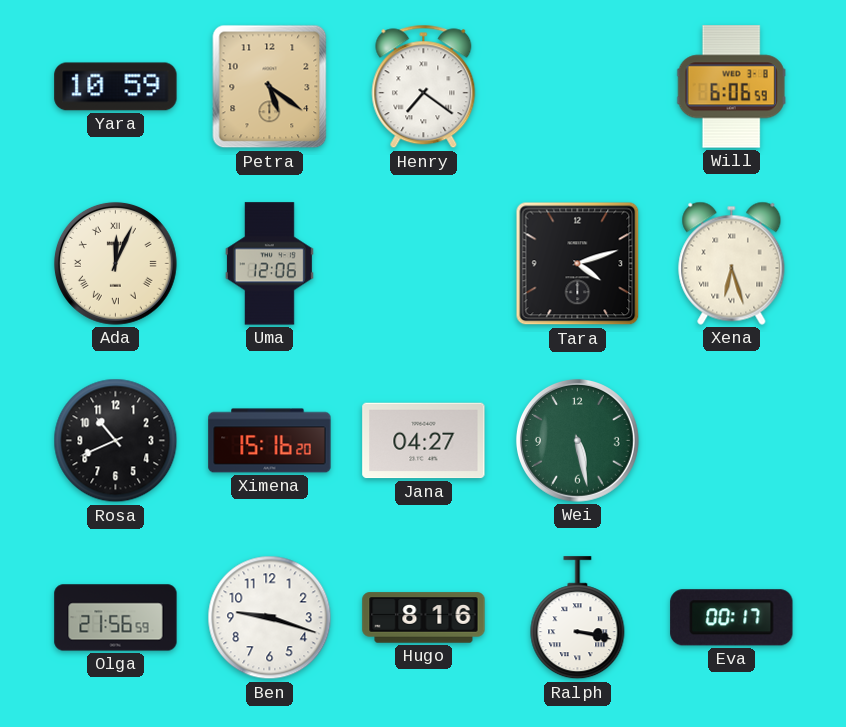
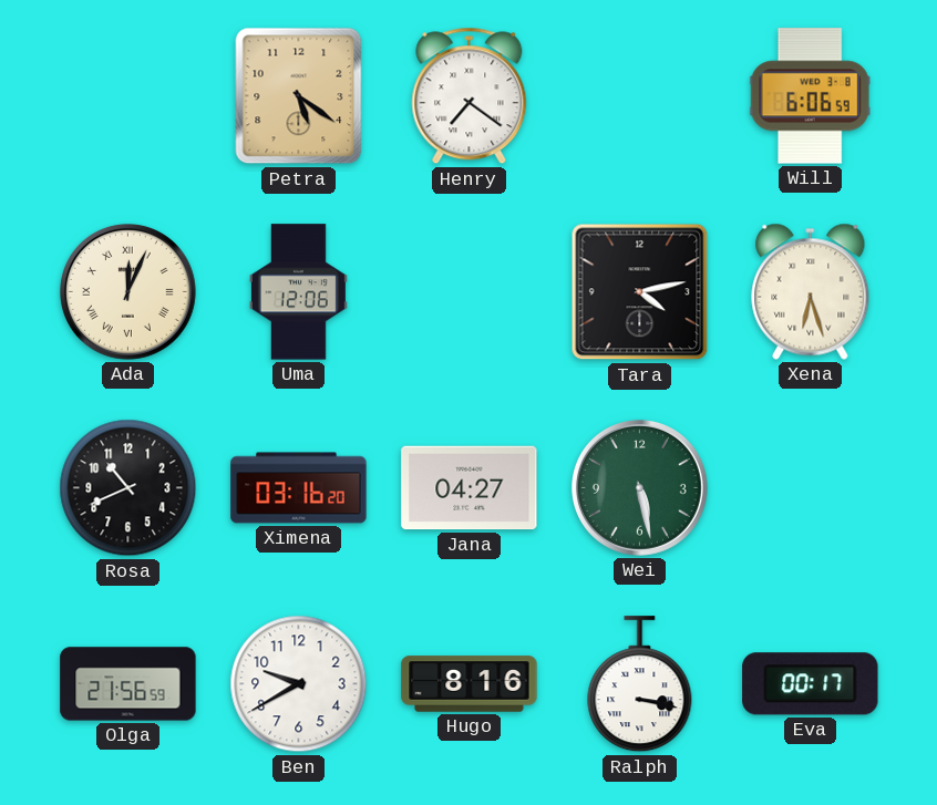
Yara: 10:59 -> none
Tara: 4:12 -> 4:13
Ximena: 15:16 -> 03:16
Ben: 9:18 -> 9:40
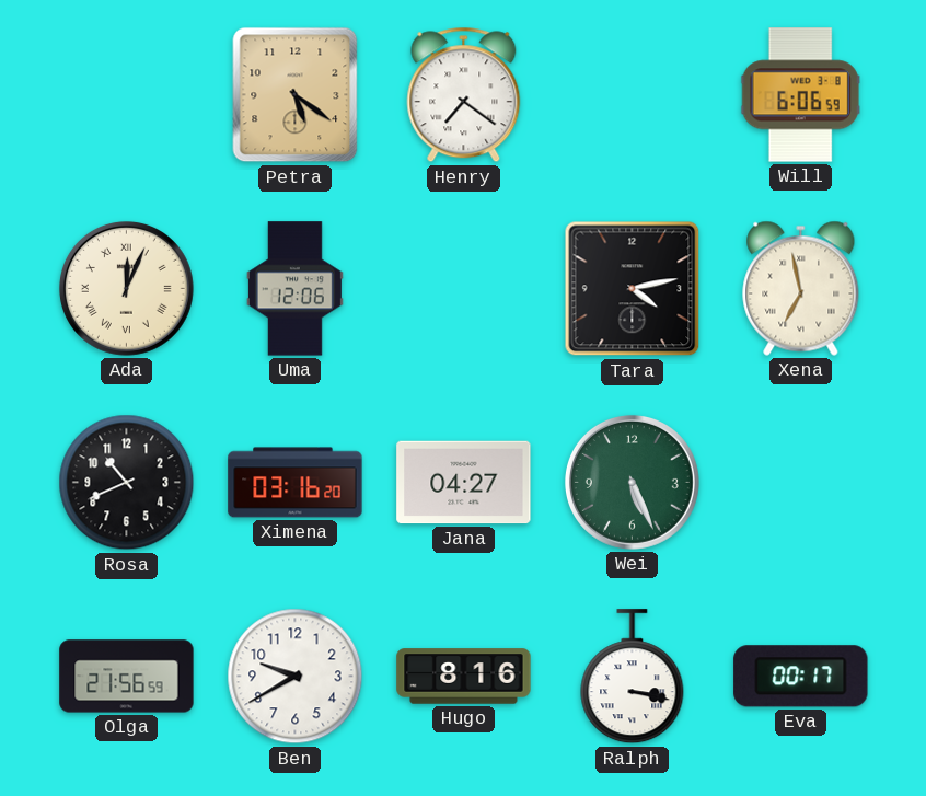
Xena: 6:27 -> 6:58
Wei: 5:28 -> 5:26
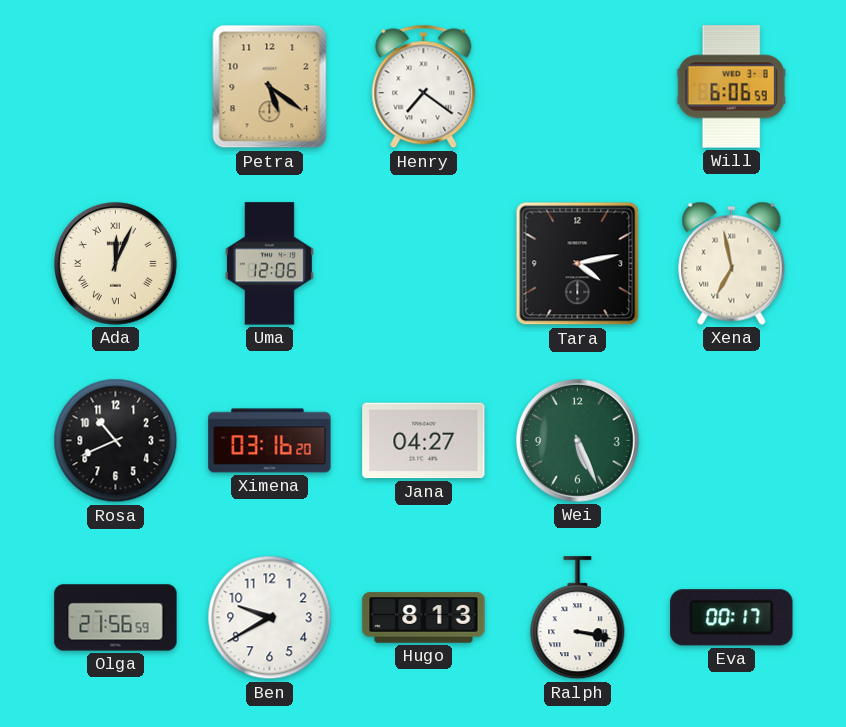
Hugo: 8:16 -> 8:13
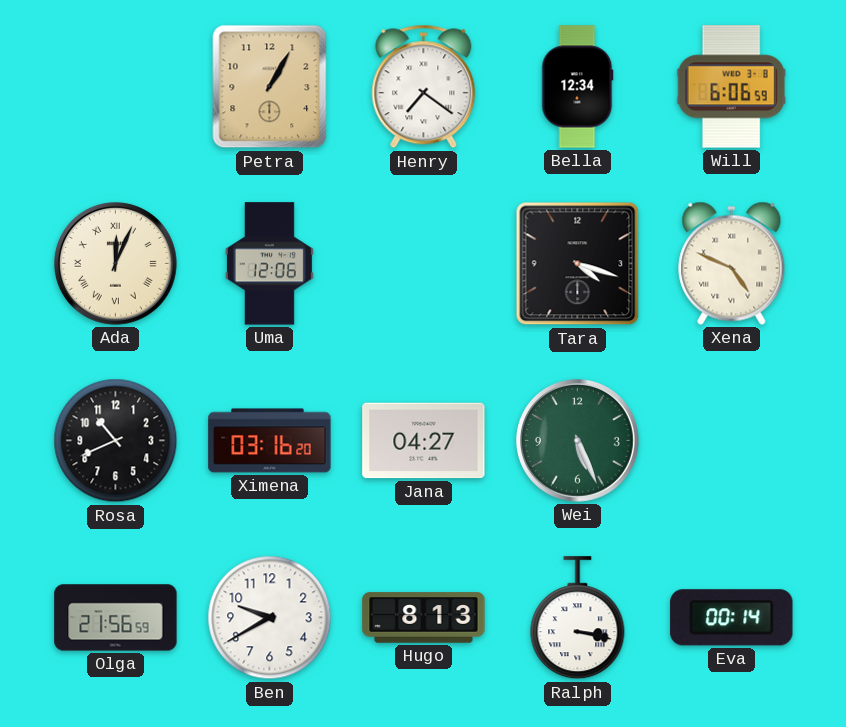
Petra: 5:21 -> 1:05
Bella: none -> 12:34
Tara: 4:13 -> 4:18
Xena: 6:58 -> 4:49
Eva: 00:17 -> 00:14
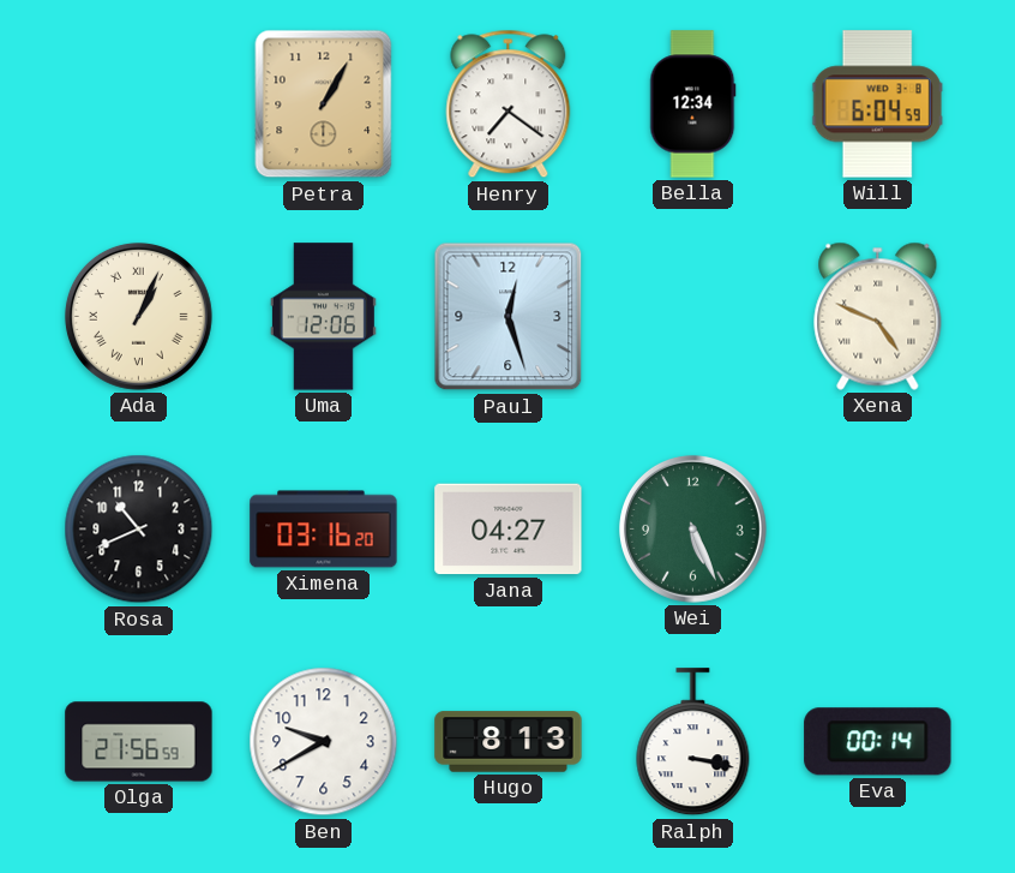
Will: 6:06 -> 6:04
Ada: 12:04 -> 1:04
Paul: none -> 12:27
Tara: 4:18 -> none
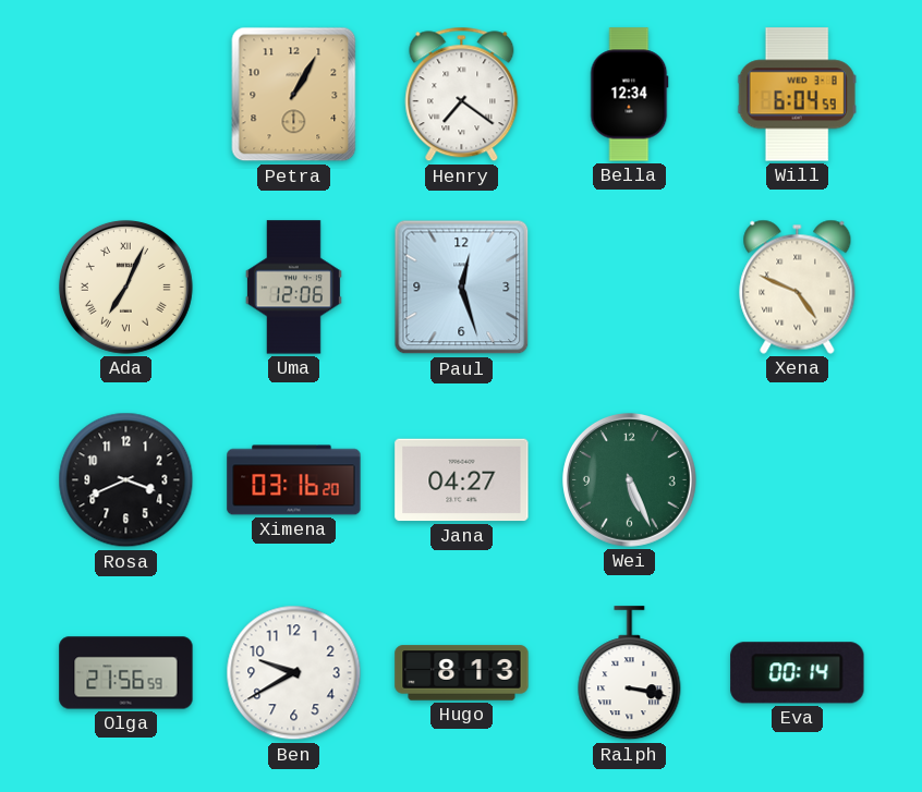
Ada: 1:04 -> 7:04
Rosa: 10:41 -> 3:41
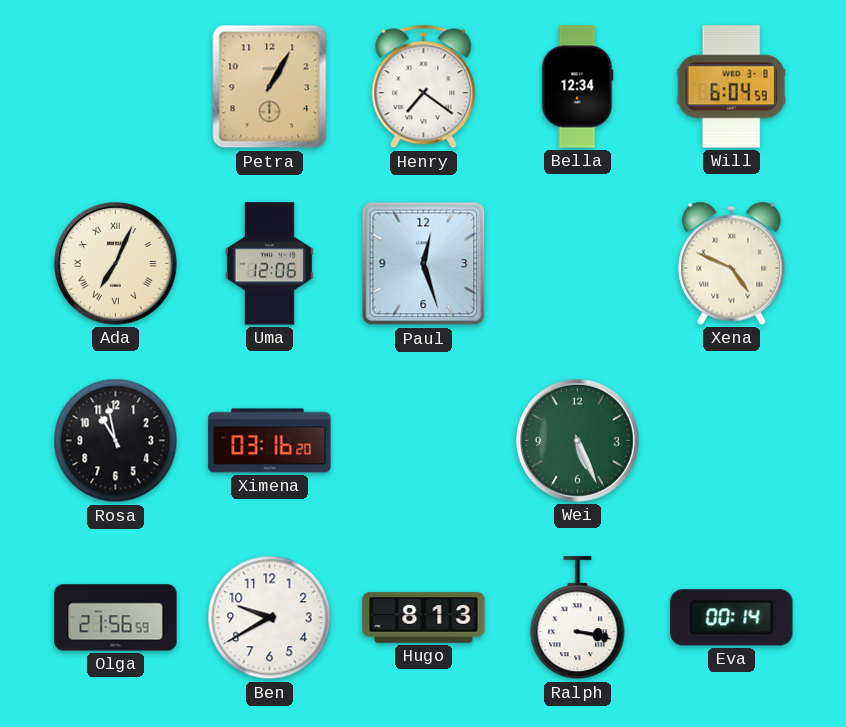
Rosa: 3:41 -> 10:58
Jana: 04:27 -> none
